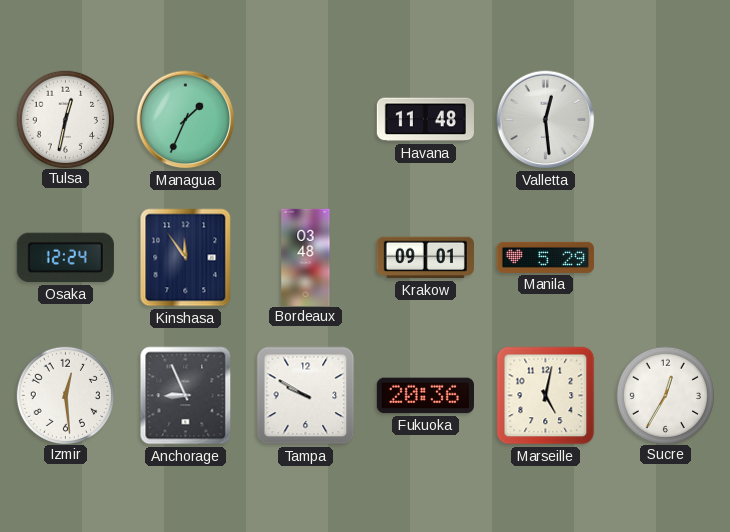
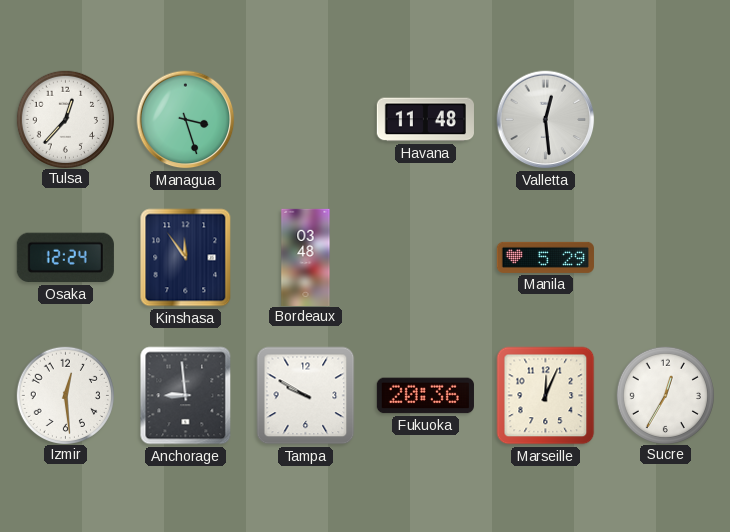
Tulsa: 12:32 -> 12:37
Managua: 1:34 -> 3:27
Krakow: 09:01 -> none
Anchorage: 8:56 -> 8:59
Marseille: 5:02 -> 12:04
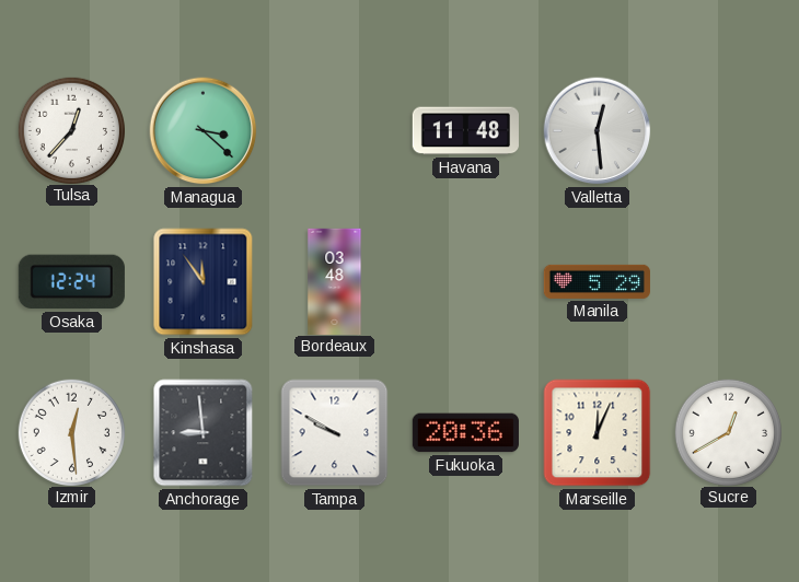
Managua: 3:27 -> 3:22
Sucre: 12:35 -> 12:40
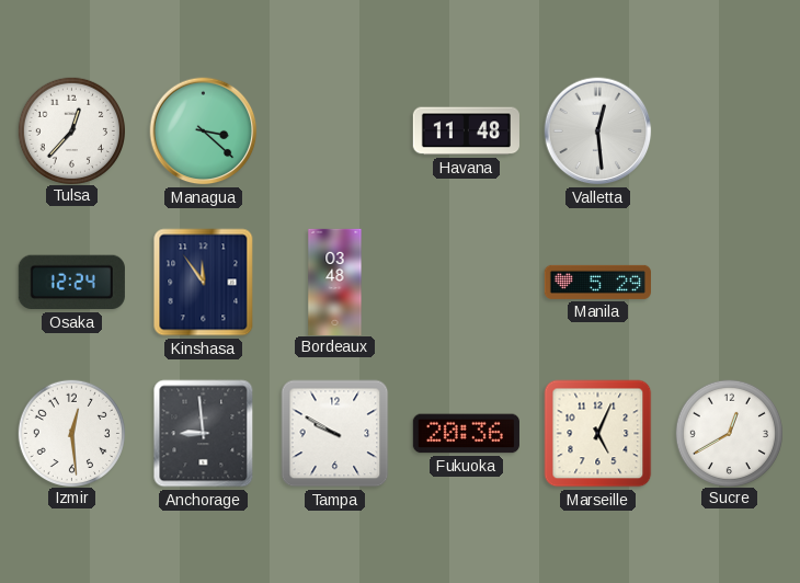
Marseille: 12:04 -> 5:04
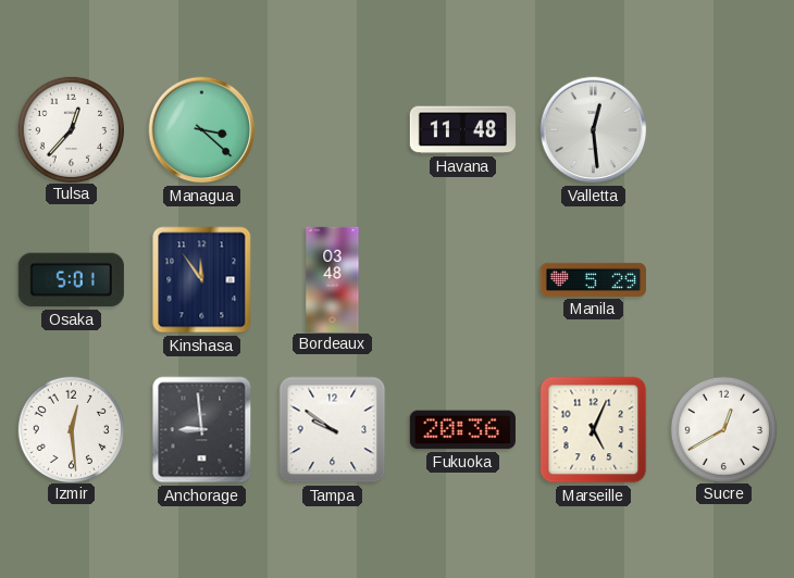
Osaka: 12:24 -> 5:01
Tampa: 9:50 -> 9:51
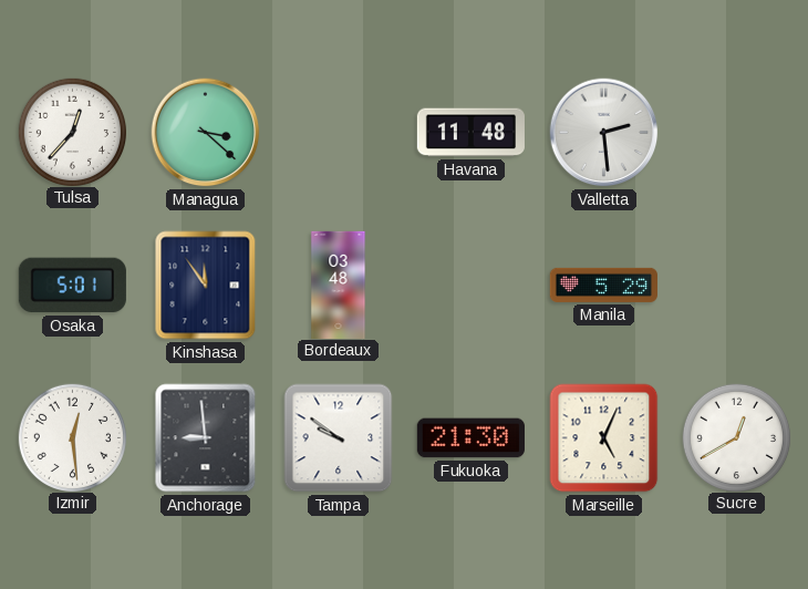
Valletta: 12:29 -> 2:29
Fukuoka: 20:36 -> 21:30
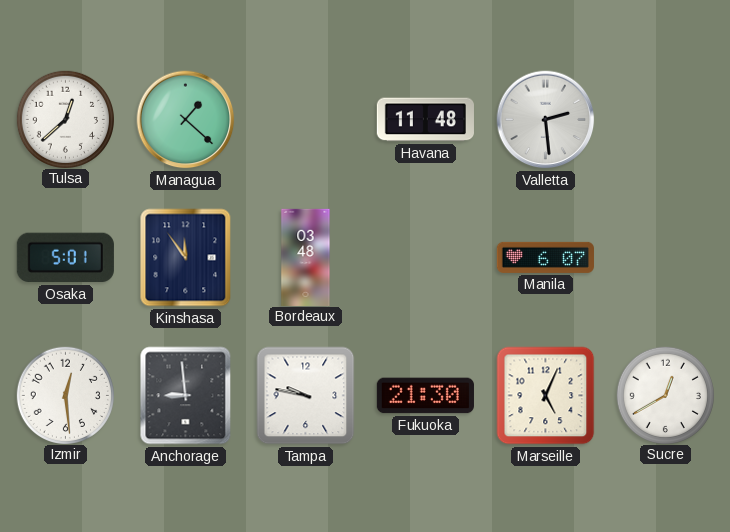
Tulsa: 12:37 -> 12:38
Managua: 3:22 -> 1:22
Manila: 5:29 -> 6:07
Tampa: 9:51 -> 9:47
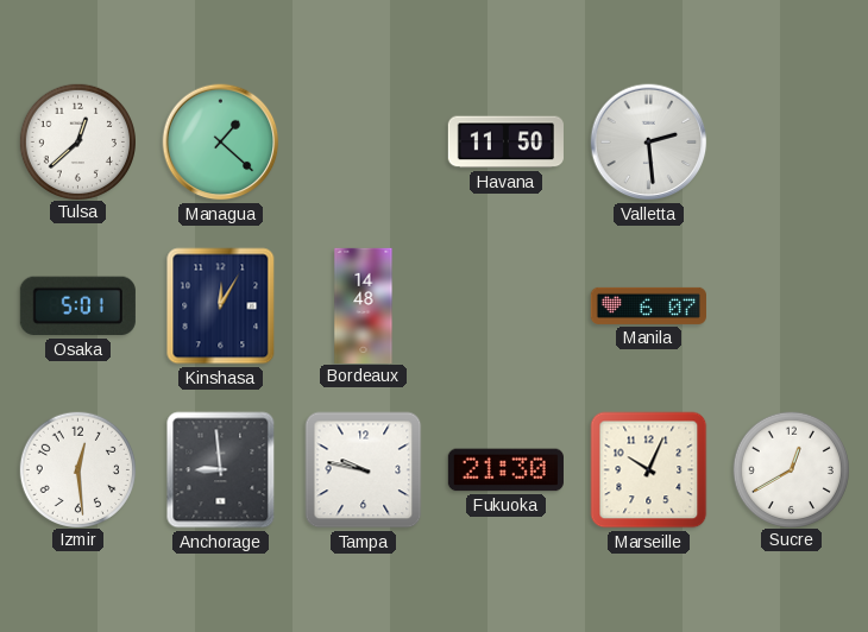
Havana: 11:48 -> 11:50
Kinshasa: 11:54 -> 12:05
Bordeaux: 03:48 -> 14:48
Marseille: 5:04 -> 10:04
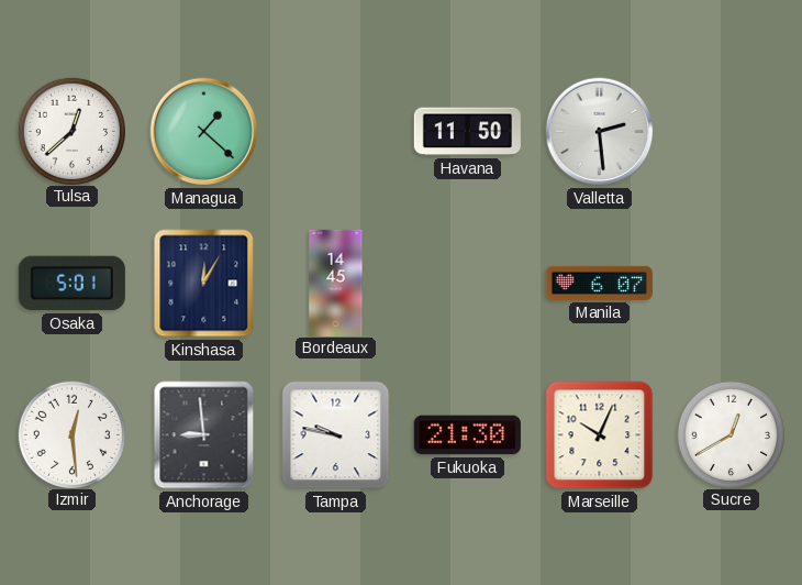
Bordeaux: 14:48 -> 14:45
